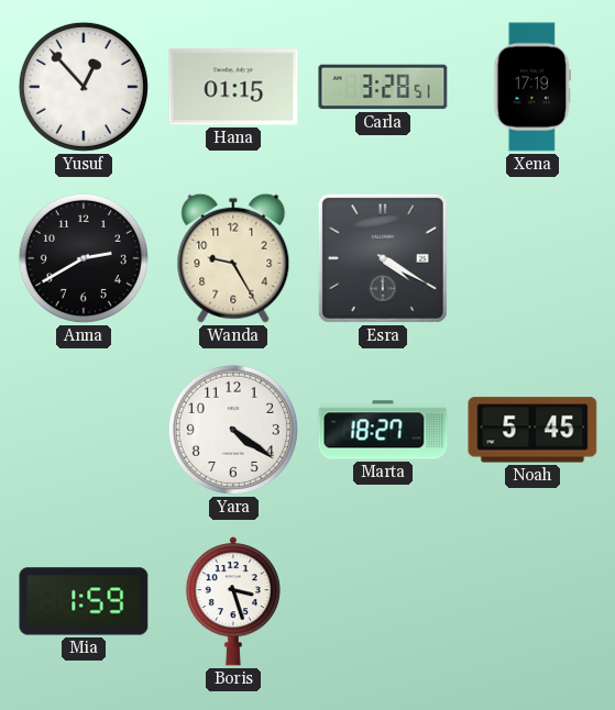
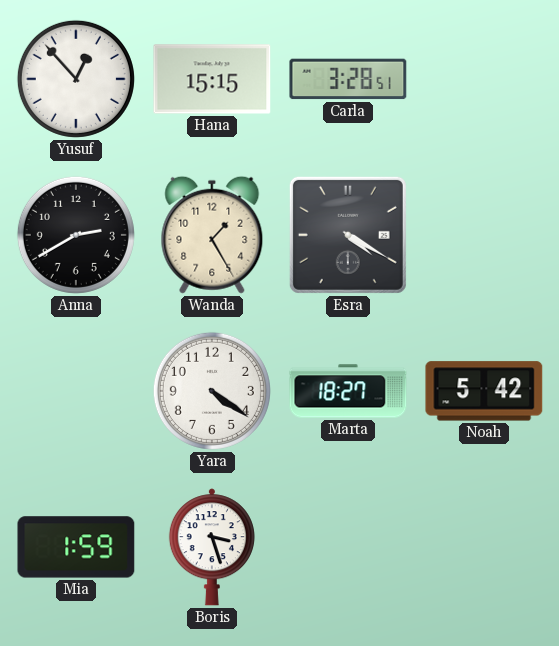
Hana: 01:15 -> 15:15
Xena: 17:19 -> none
Wanda: 9:25 -> 1:25
Noah: 5:45 -> 5:42
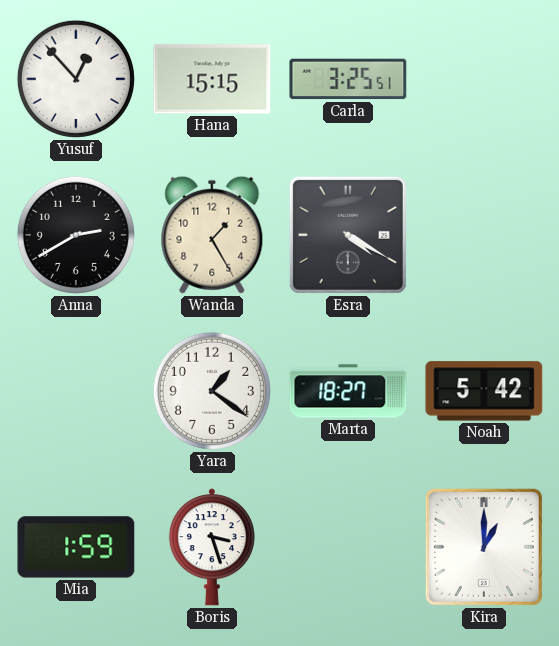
Carla: 3:28 -> 3:25
Yara: 4:21 -> 1:21
Kira: none -> 1:00
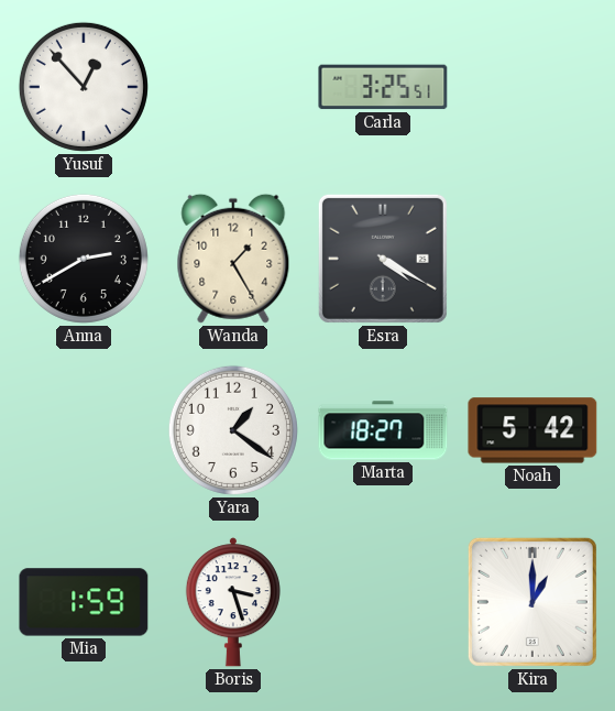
Hana: 15:15 -> none
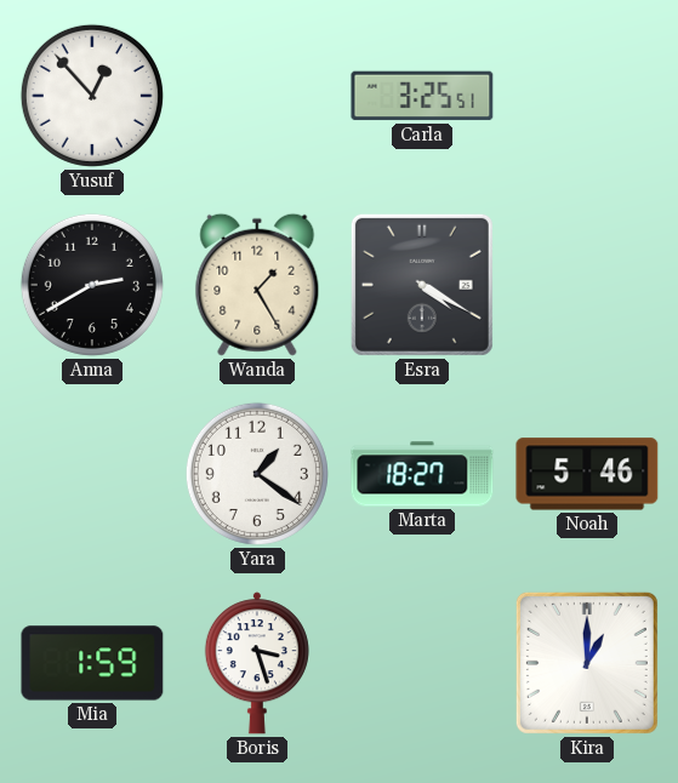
Noah: 5:42 -> 5:46
